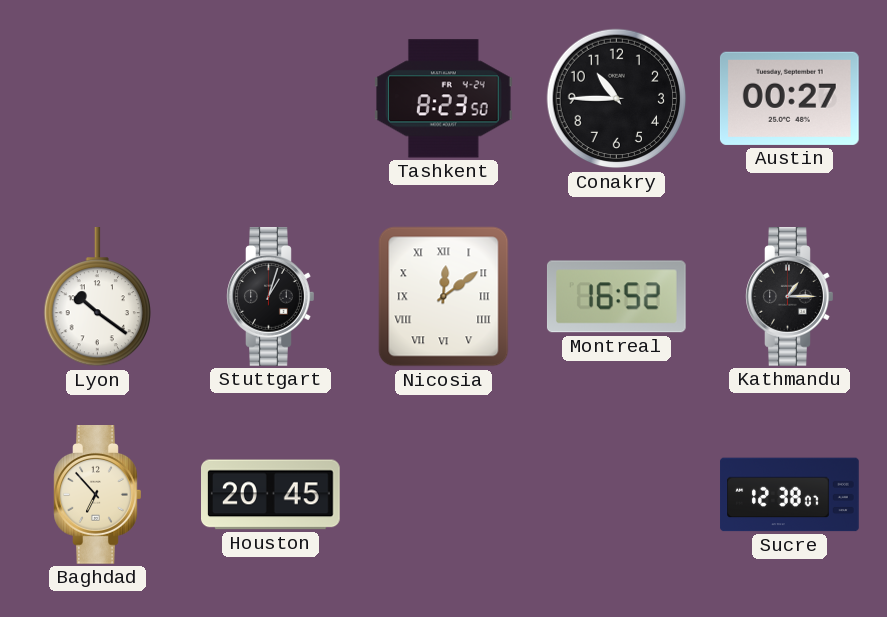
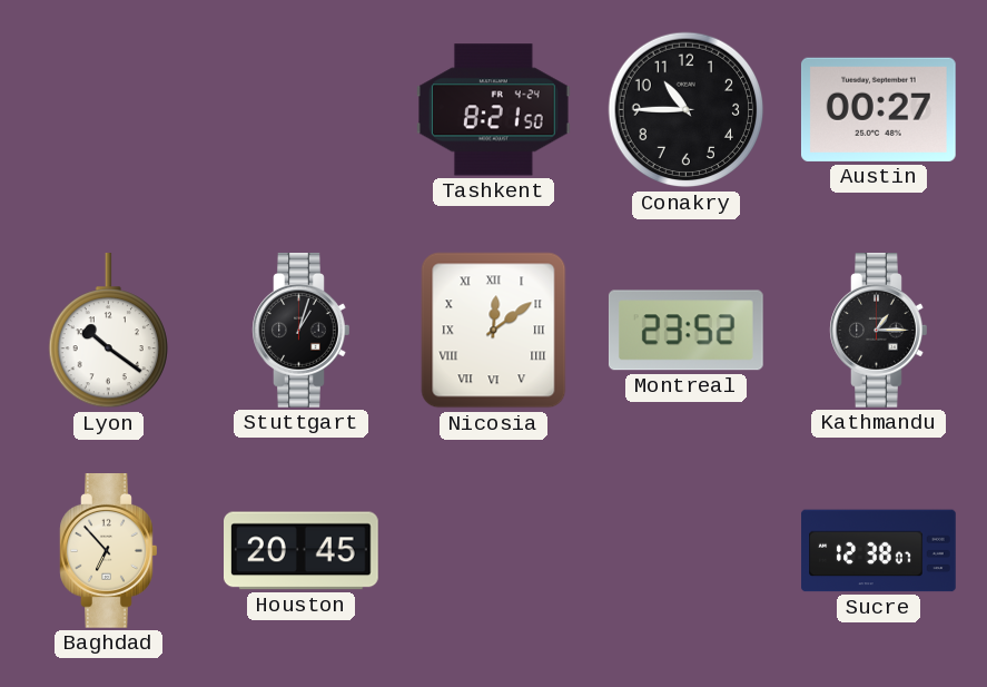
Tashkent: 8:23 -> 8:21
Montreal: 16:52 -> 23:52
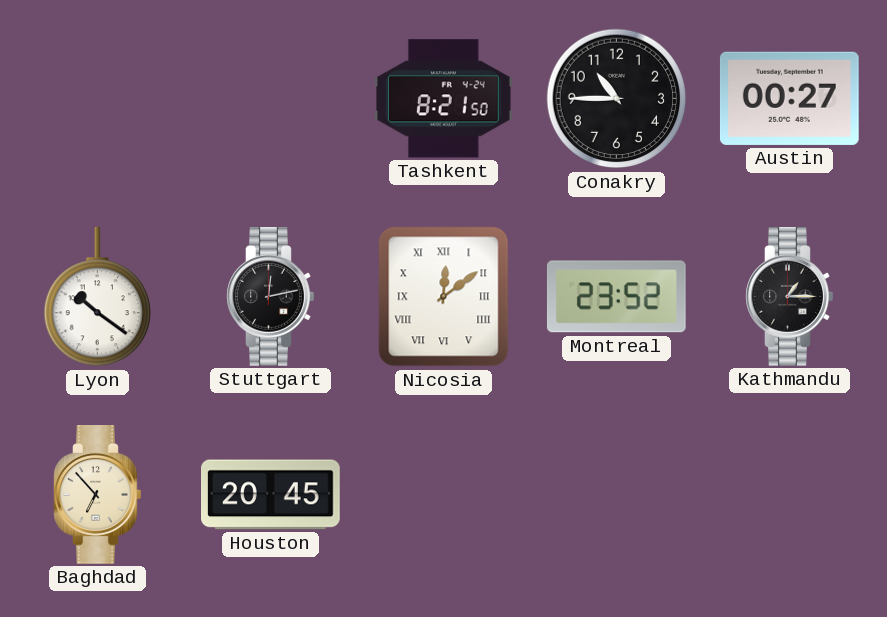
Stuttgart: 1:03 -> 12:13
Sucre: 12:38 -> none
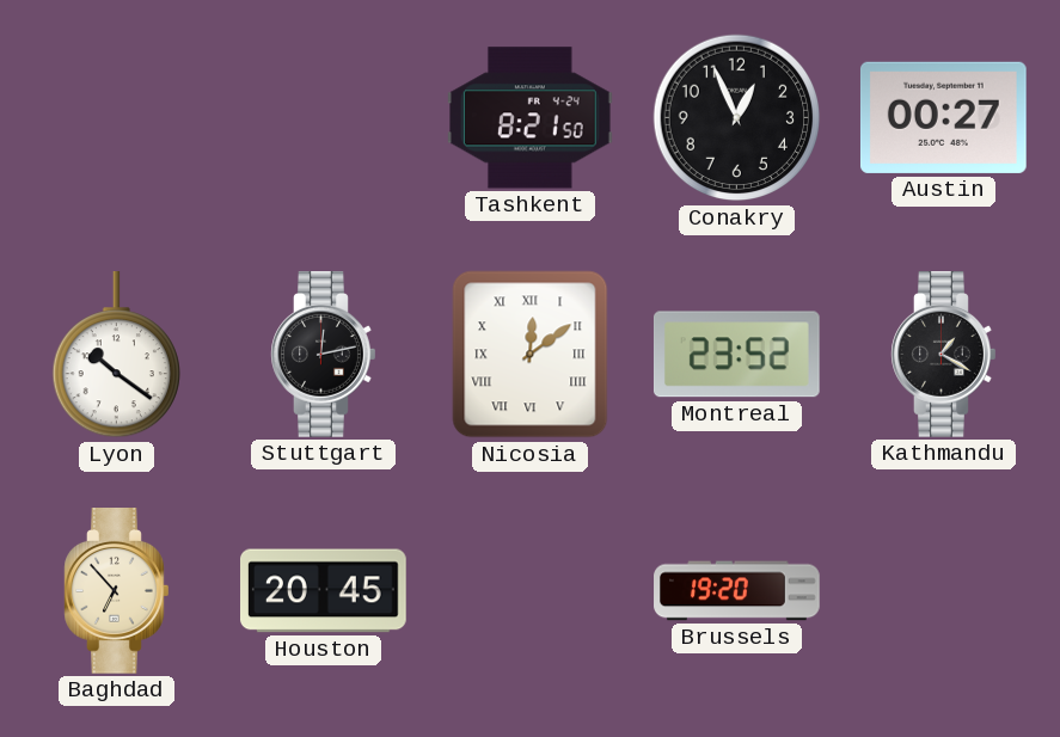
Conakry: 10:45 -> 12:56
Kathmandu: 1:15 -> 1:20
Brussels: none -> 19:20
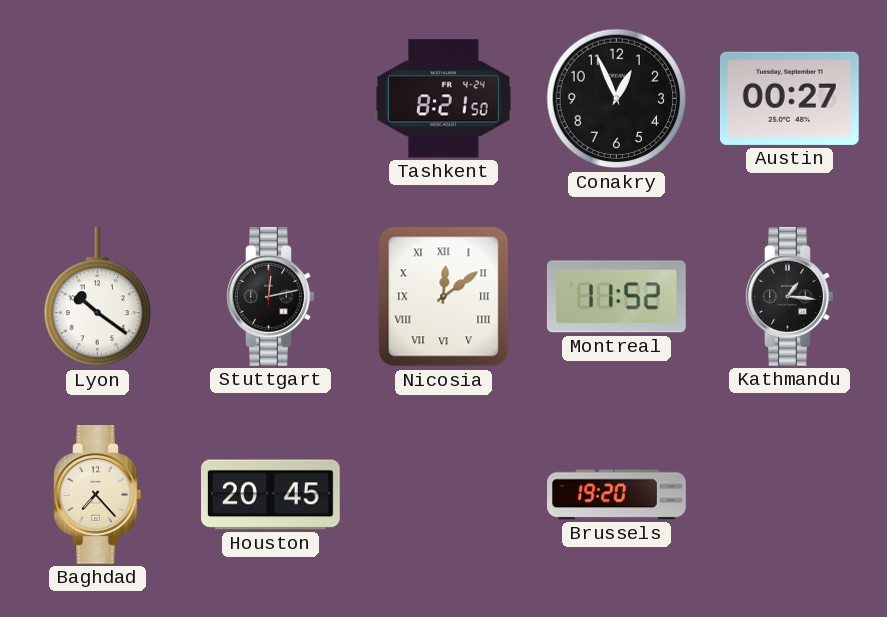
Montreal: 23:52 -> 11:52
Kathmandu: 1:20 -> 1:16
Baghdad: 6:53 -> 7:23
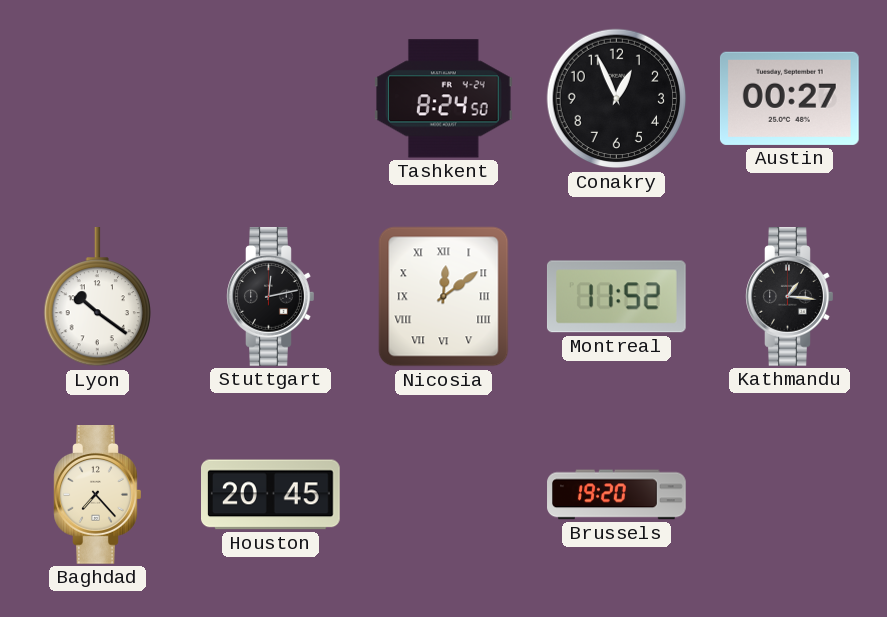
Tashkent: 8:21 -> 8:24
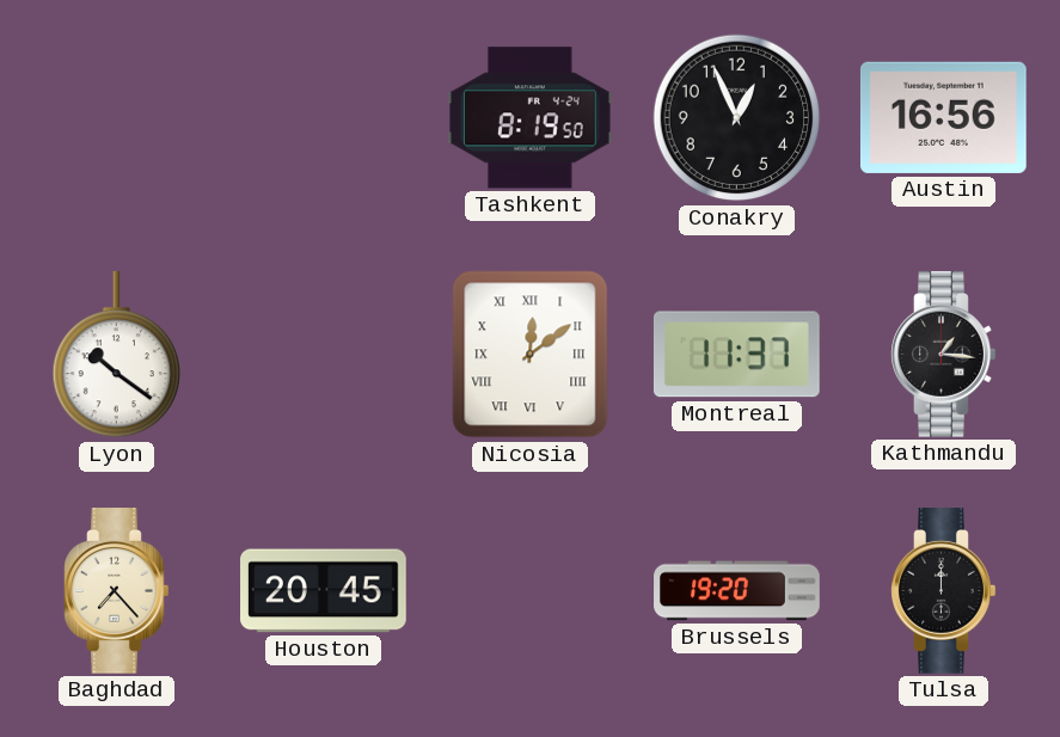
Tashkent: 8:24 -> 8:19
Austin: 00:27 -> 16:56
Stuttgart: 12:13 -> none
Montreal: 11:52 -> 11:37
Tulsa: none -> 12:00
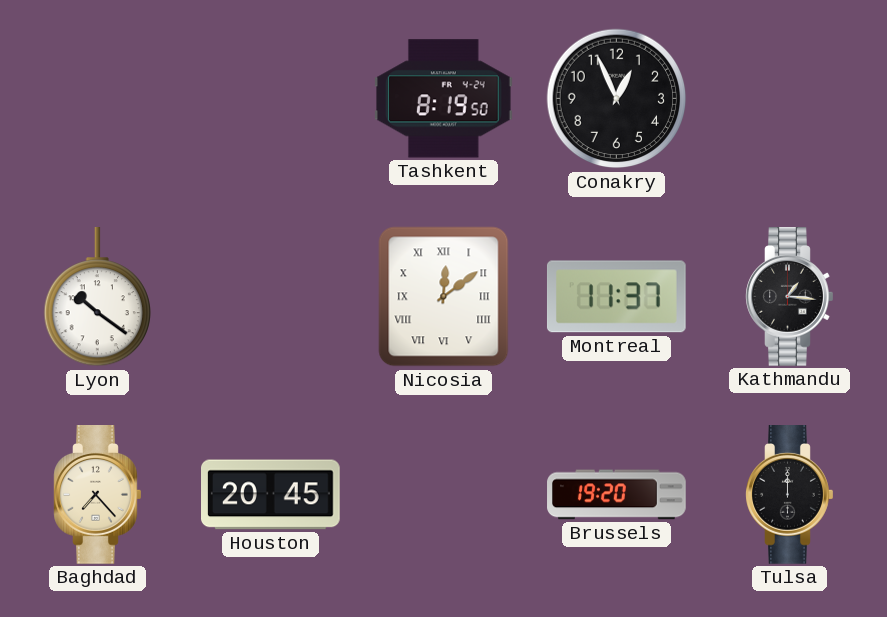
Austin: 16:56 -> none
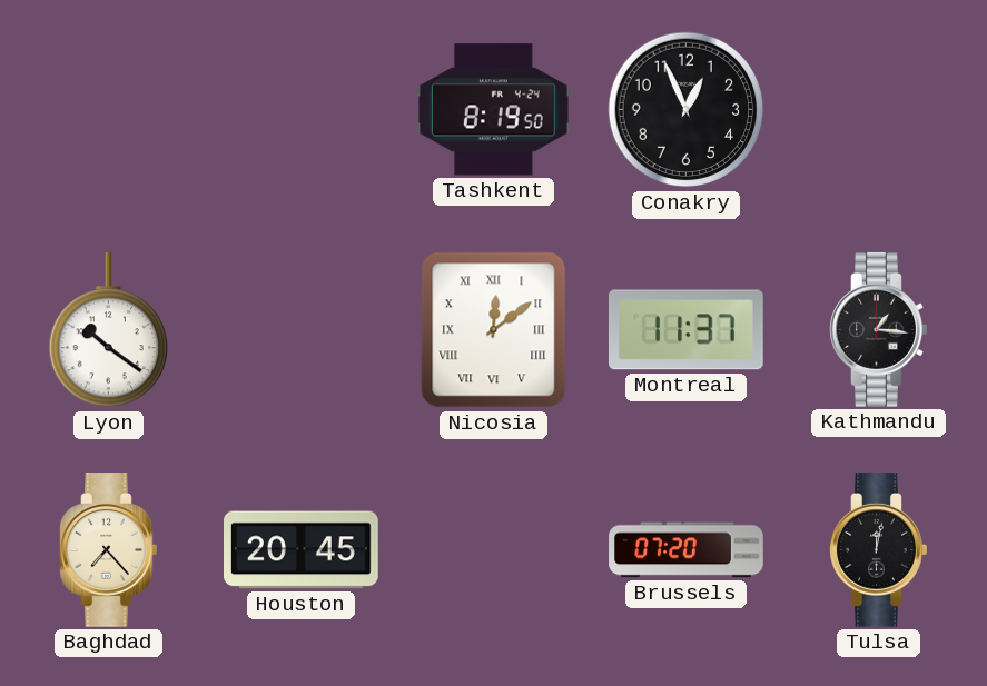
Brussels: 19:20 -> 07:20
Tulsa: 12:00 -> 12:02
